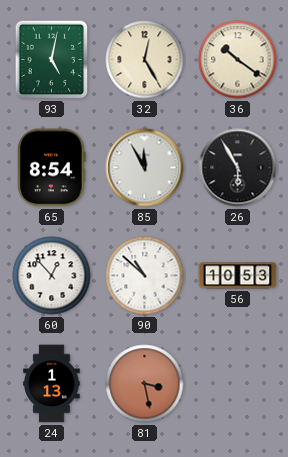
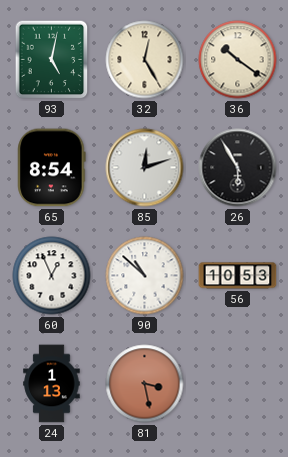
85: 11:55 -> 12:12
60: 12:53 -> 12:56
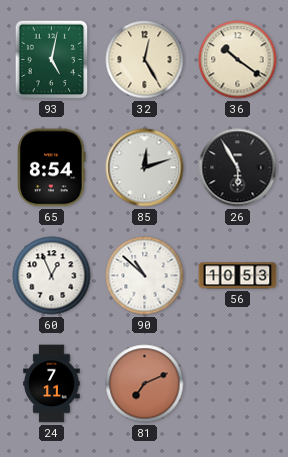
24: 1:13 -> 7:11
81: 3:28 -> 7:11
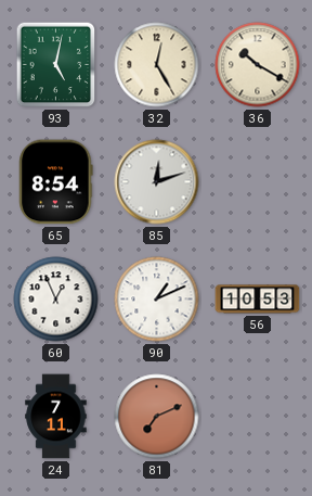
36: 10:21 -> 10:20
26: 5:55 -> none
90: 10:52 -> 1:11
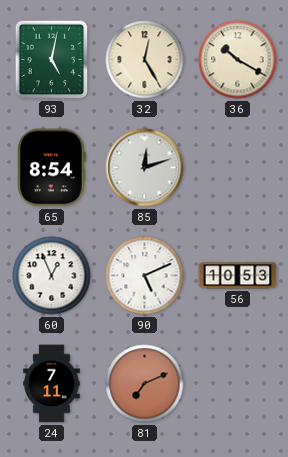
90: 1:11 -> 5:11
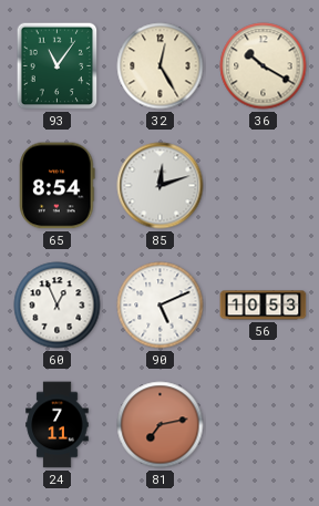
93: 5:02 -> 11:06
81: 7:11 -> 7:13
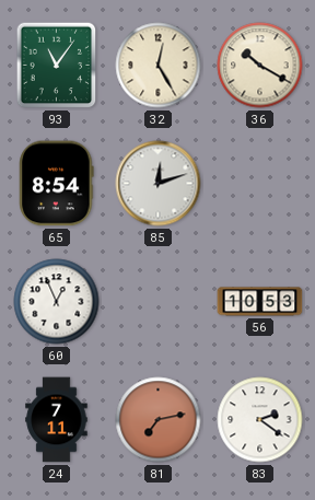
90: 5:11 -> none
83: none -> 2:21
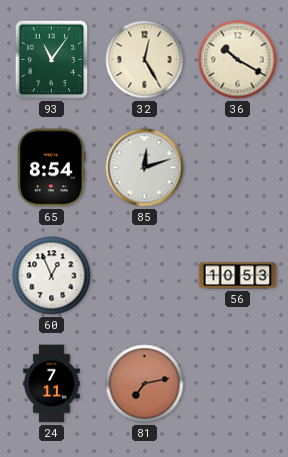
83: 2:21 -> none
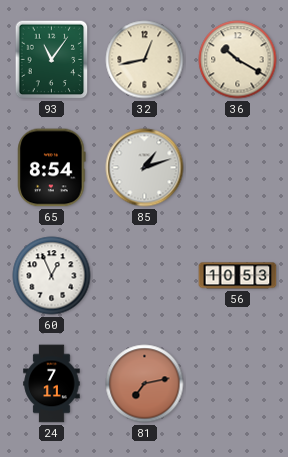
32: 12:25 -> 12:43
85: 12:12 -> 1:12
